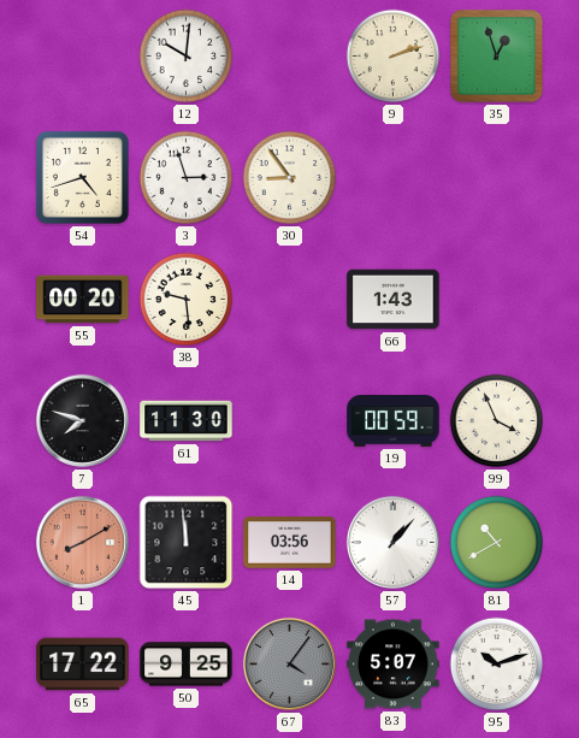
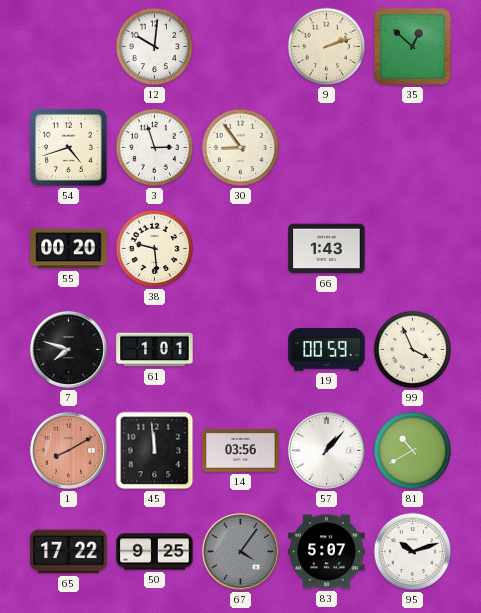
35: 12:57 -> 12:52
61: 11:30 -> 1:01
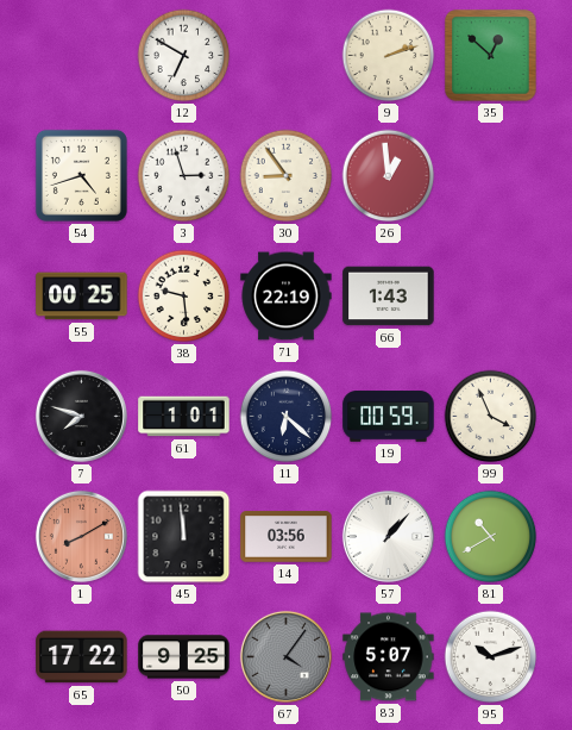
12: 10:01 -> 6:50
26: none -> 12:59
55: 00:20 -> 00:25
71: none -> 22:19
11: none -> 6:22
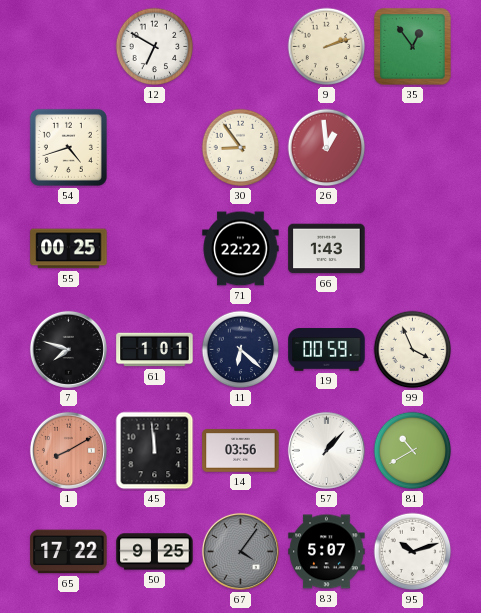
35: 12:52 -> 12:54
3: 2:57 -> none
38: 9:29 -> none
71: 22:19 -> 22:22
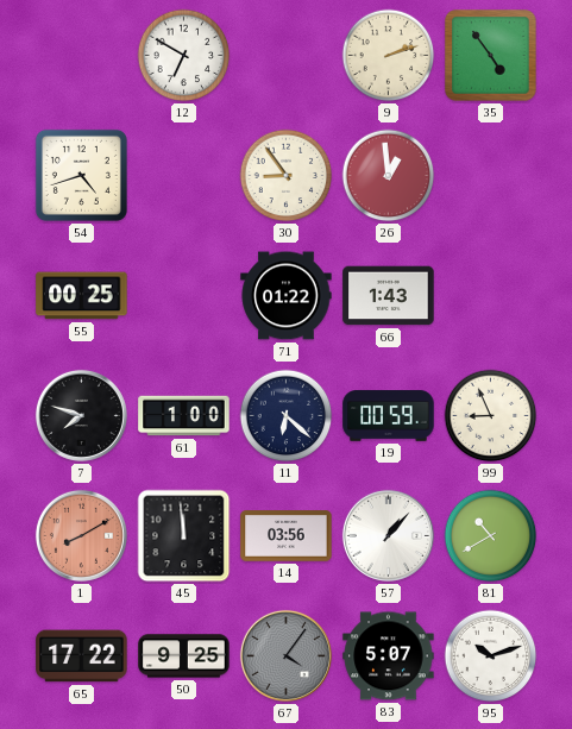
35: 12:54 -> 4:54
71: 22:22 -> 01:22
61: 1:01 -> 1:00
99: 3:56 -> 8:56
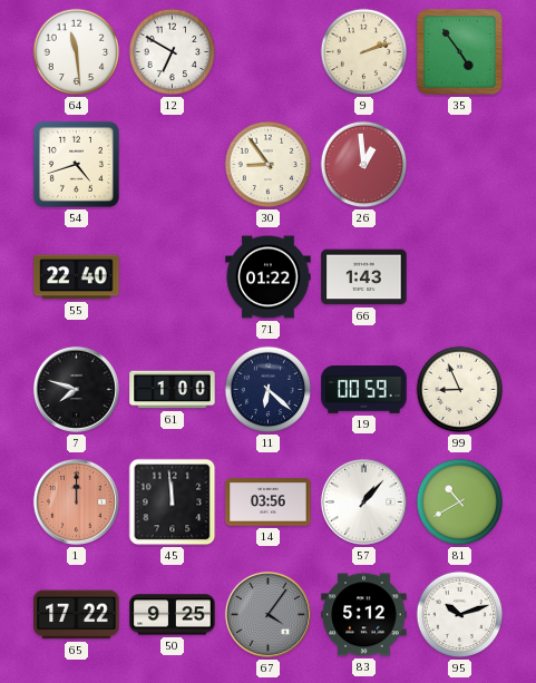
64: none -> 11:29
55: 00:25 -> 22:40
1: 8:10 -> 12:00
83: 5:07 -> 5:12
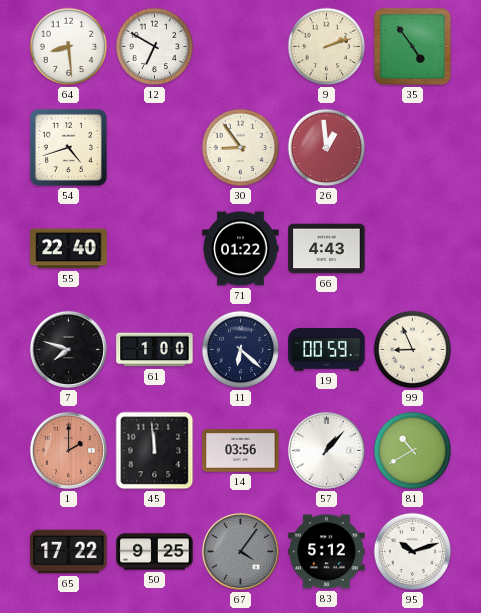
64: 11:29 -> 8:29
66: 1:43 -> 4:43
1: 12:00 -> 2:00
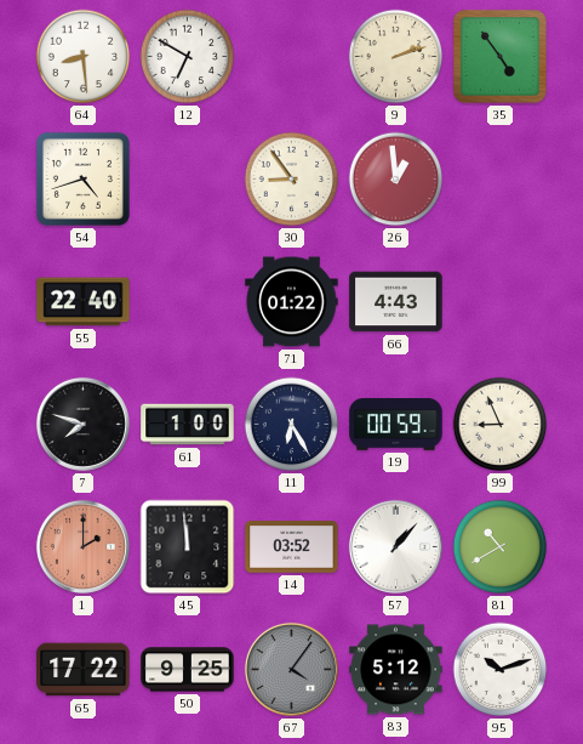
11: 6:22 -> 6:25
14: 03:56 -> 03:52
